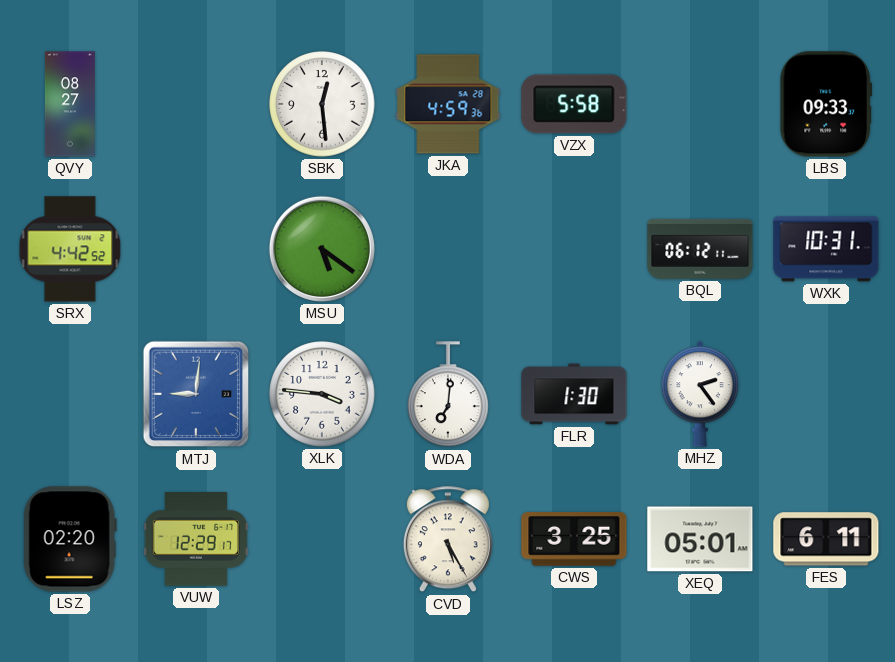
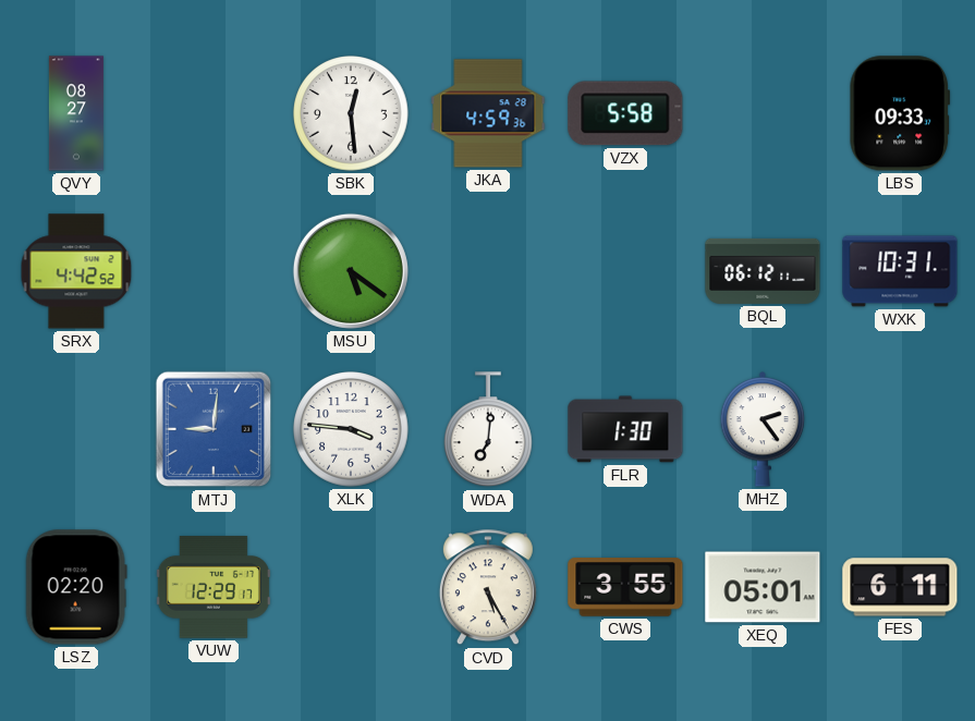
CWS: 3:25 -> 3:55
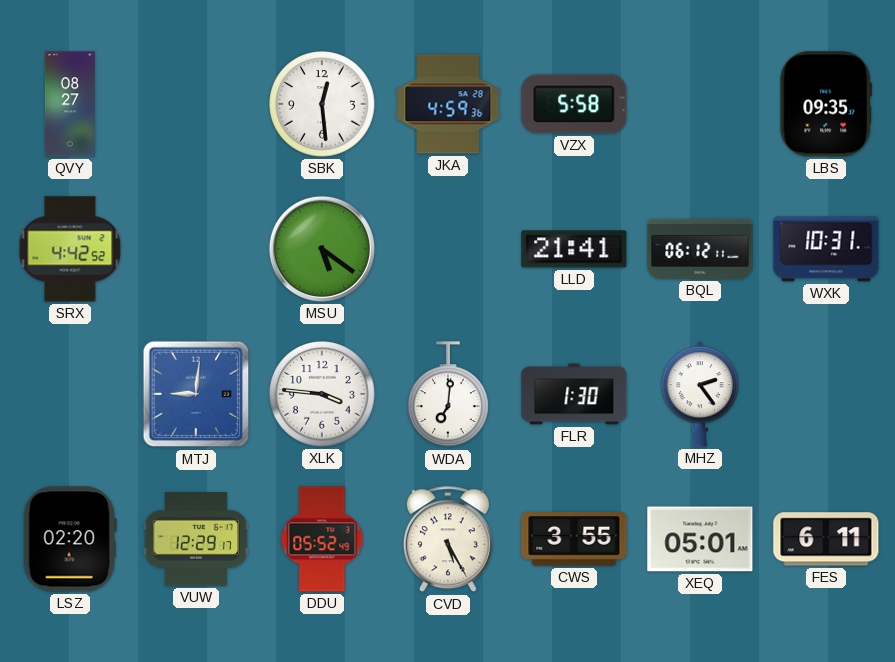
LBS: 09:33 -> 09:35
LLD: none -> 21:41
DDU: none -> 05:52
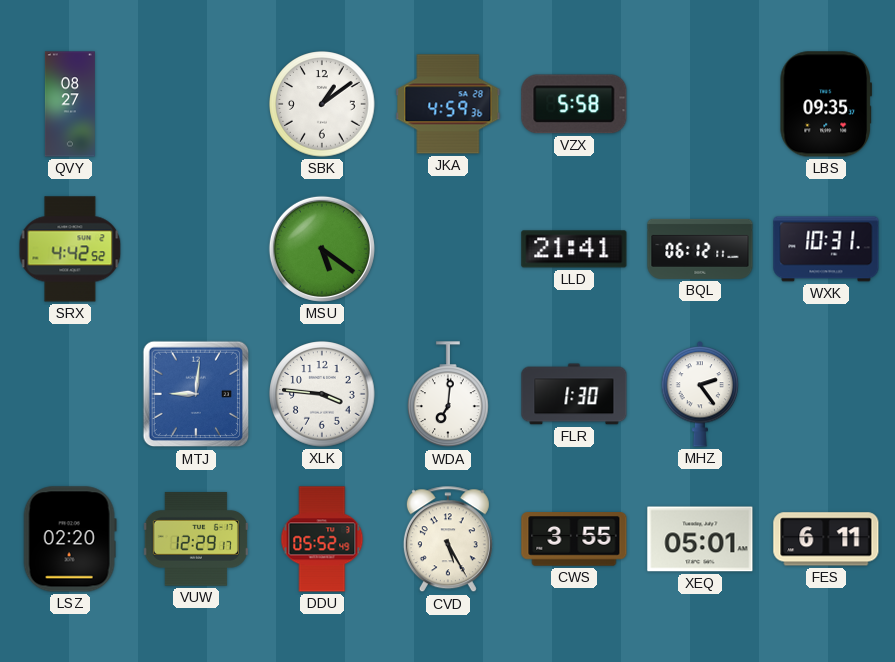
SBK: 12:29 -> 1:09
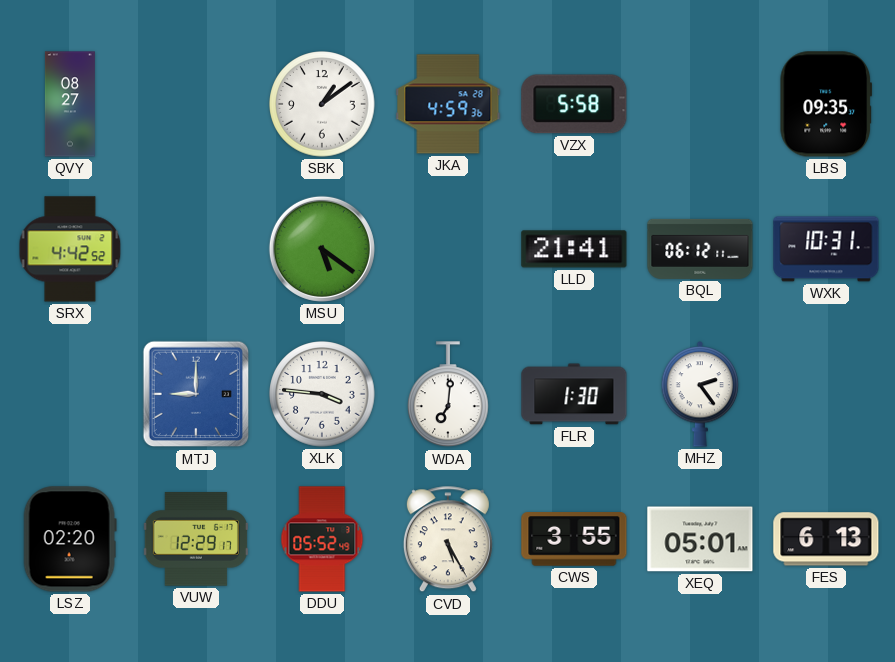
MTJ: 9:01 -> 9:00
FES: 6:11 -> 6:13
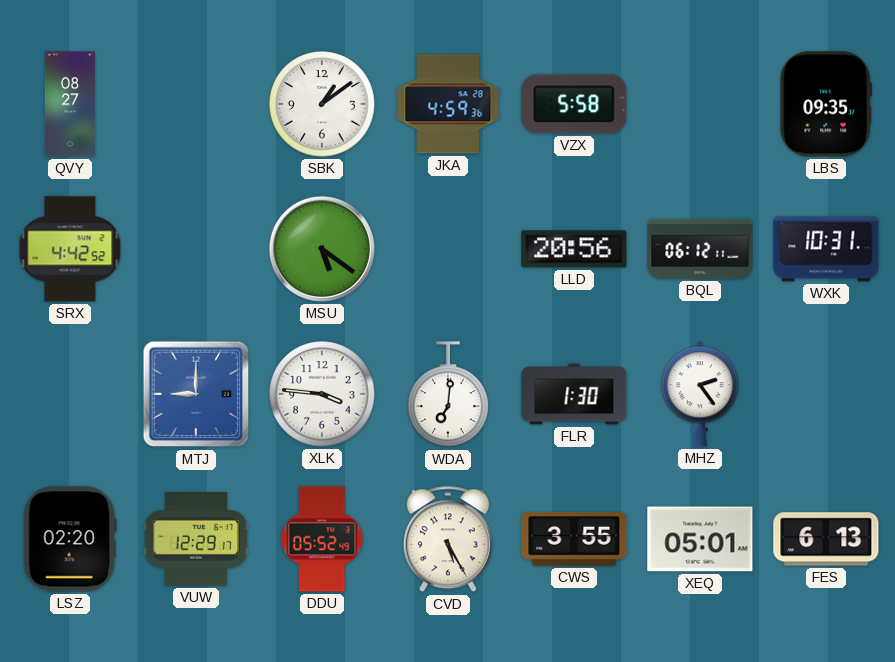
LLD: 21:41 -> 20:56
